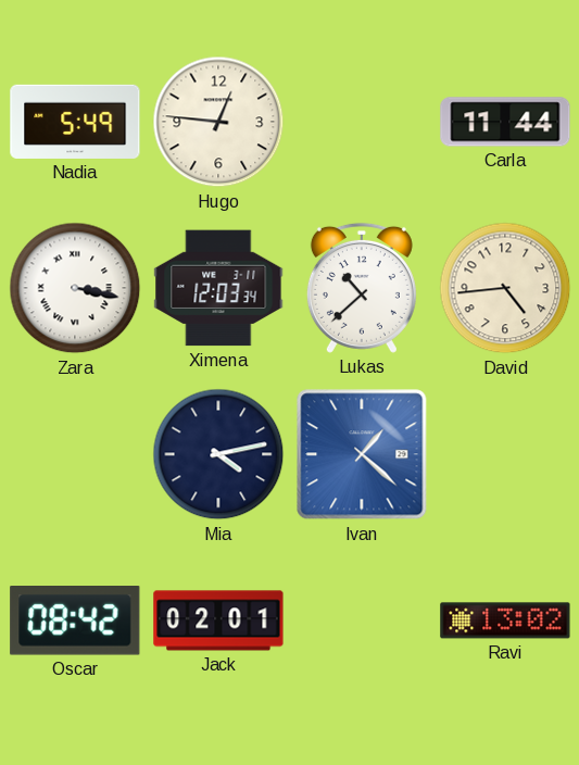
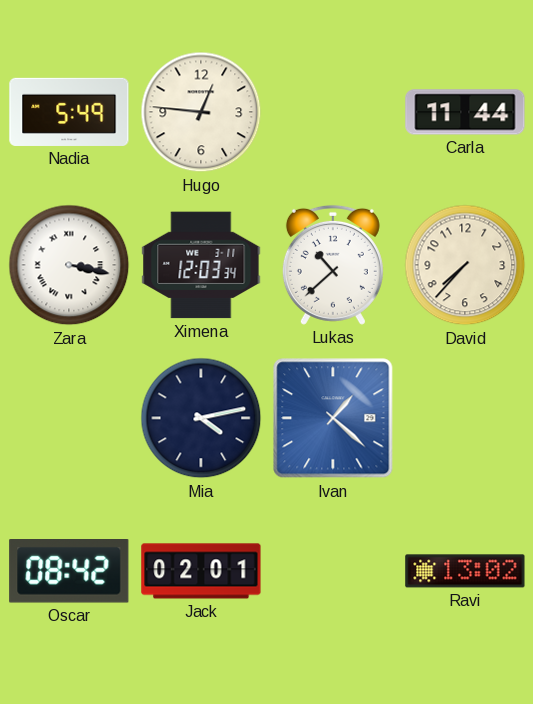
David: 4:44 -> 7:37
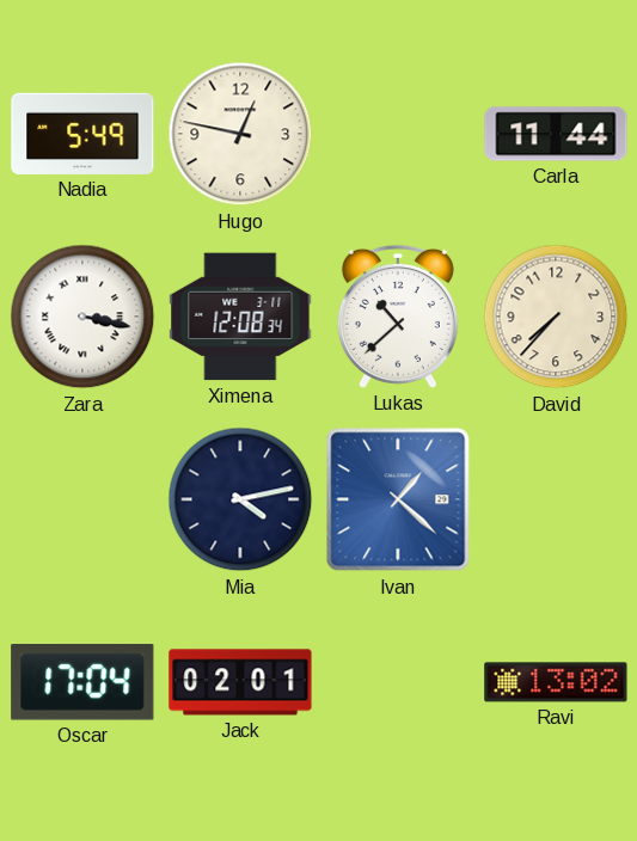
Hugo: 12:46 -> 12:47
Ximena: 12:03 -> 12:08
Oscar: 08:42 -> 17:04
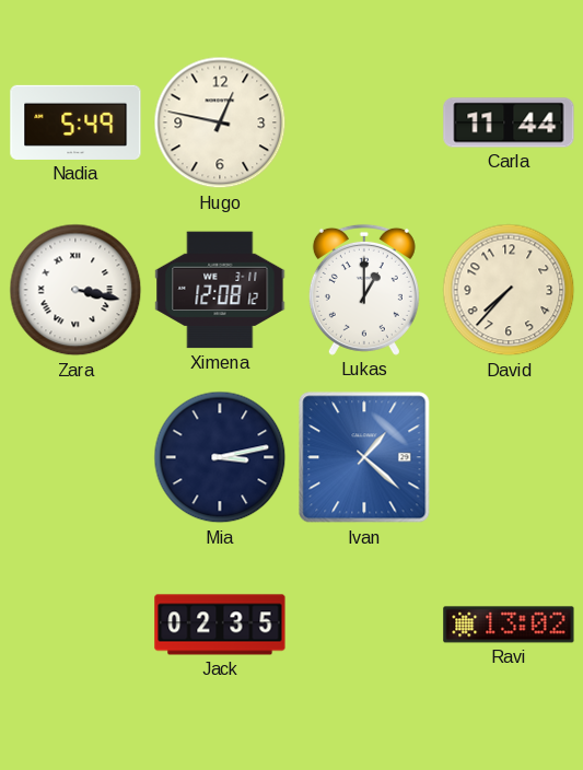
Ximena: 12:08:34 -> 12:08:12
Lukas: 10:38 -> 1:00
Mia: 4:13 -> 3:13
Oscar: 17:04 -> none
Jack: 02:01 -> 02:35
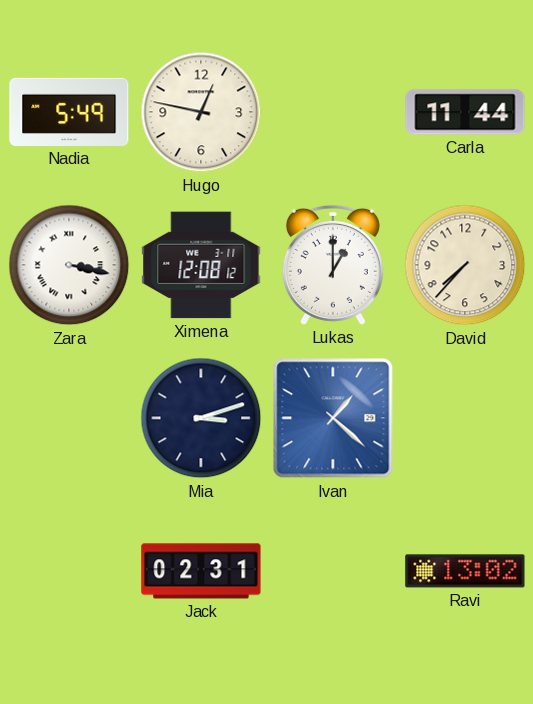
Mia: 3:13 -> 3:12
Jack: 02:35 -> 02:31
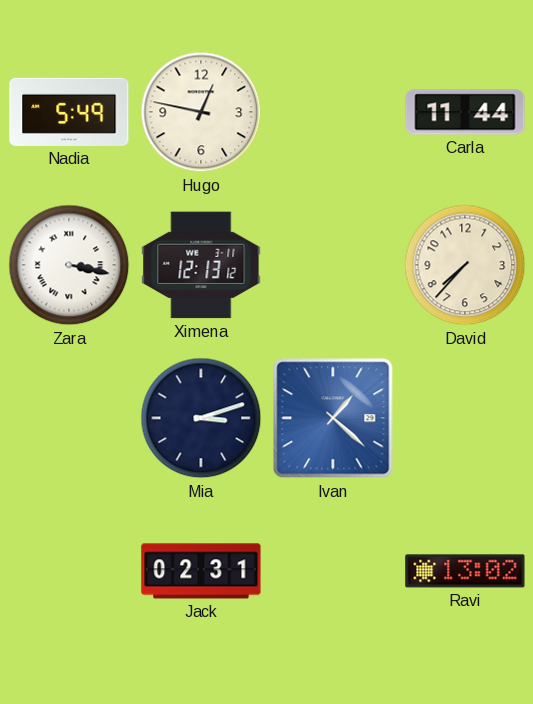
Ximena: 12:08 -> 12:13
Lukas: 1:00 -> none
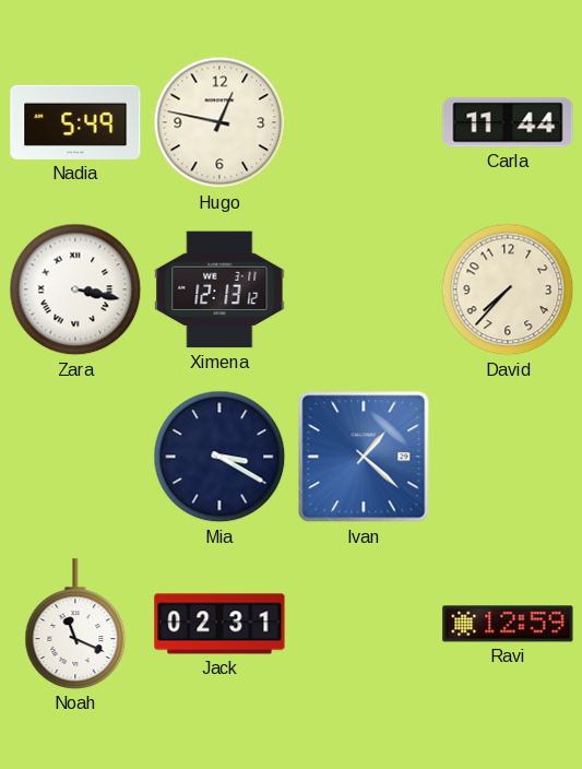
Mia: 3:12 -> 3:20
Noah: none -> 11:19
Ravi: 13:02 -> 12:59
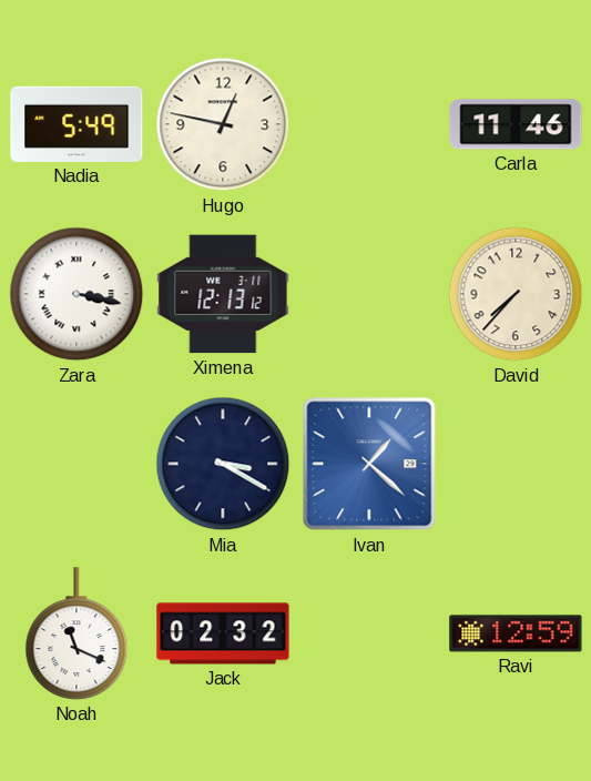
Carla: 11:44 -> 11:46
Jack: 02:31 -> 02:32
